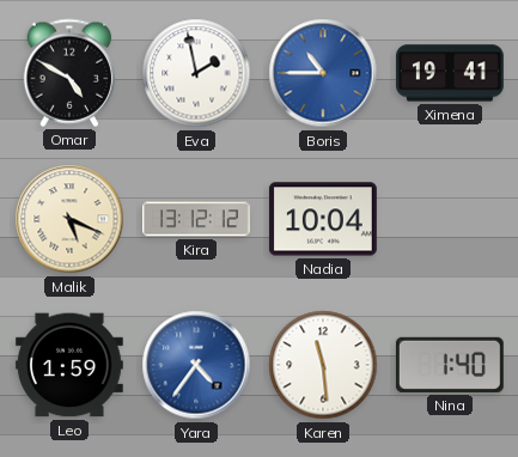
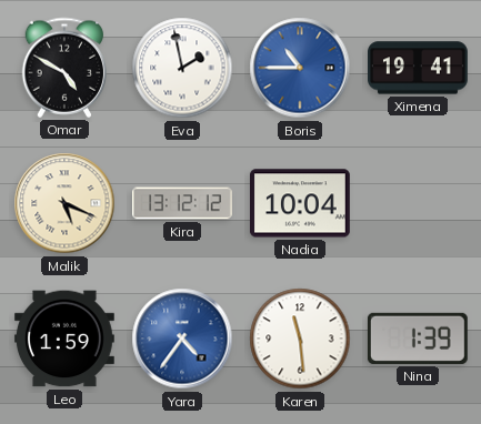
Nina: 1:40 -> 1:39
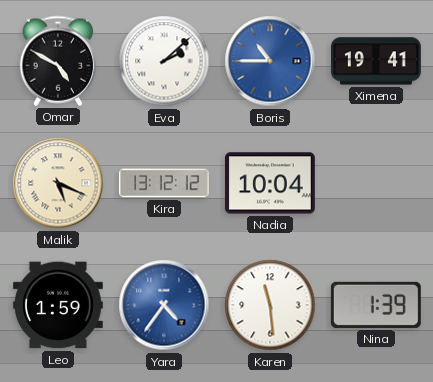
Eva: 1:58 -> 2:08
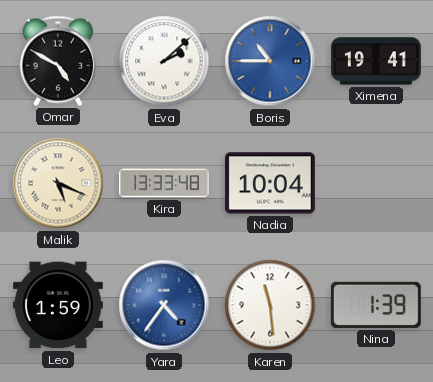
Kira: 13:12 -> 13:33
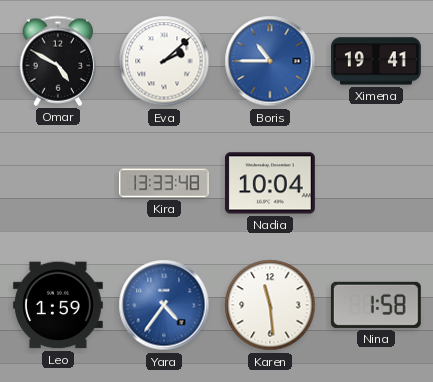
Malik: 5:19 -> none
Nina: 1:39 -> 1:58
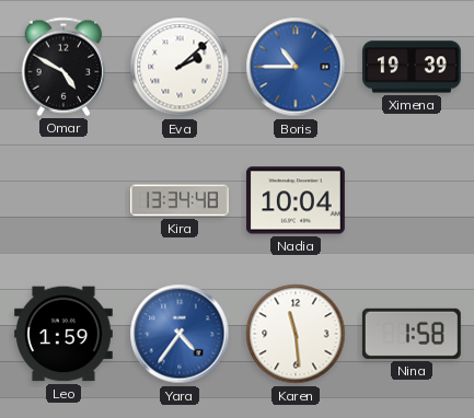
Ximena: 19:41 -> 19:39
Kira: 13:33 -> 13:34
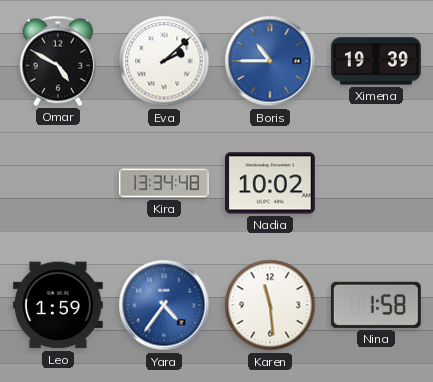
Nadia: 10:04 -> 10:02
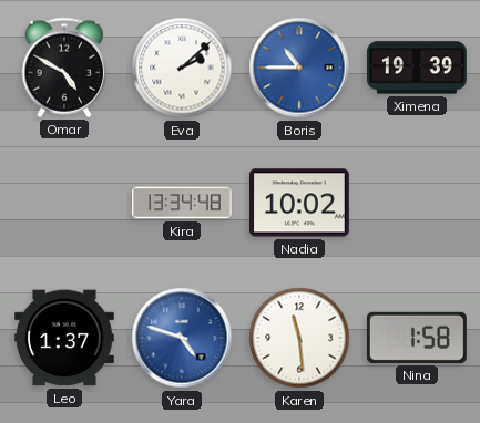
Leo: 1:59 -> 1:37
Yara: 4:36 -> 4:48
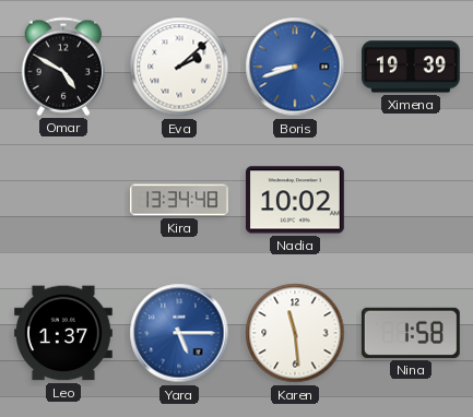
Boris: 10:45 -> 8:42
Yara: 4:48 -> 5:15
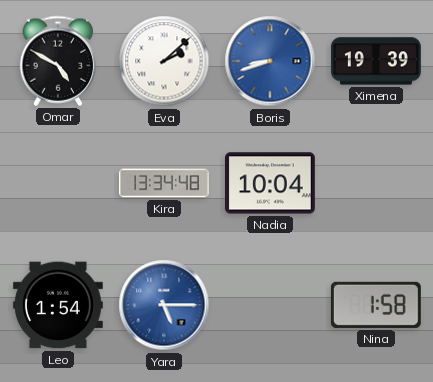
Nadia: 10:02 -> 10:04
Leo: 1:37 -> 1:54
Karen: 11:29 -> none
